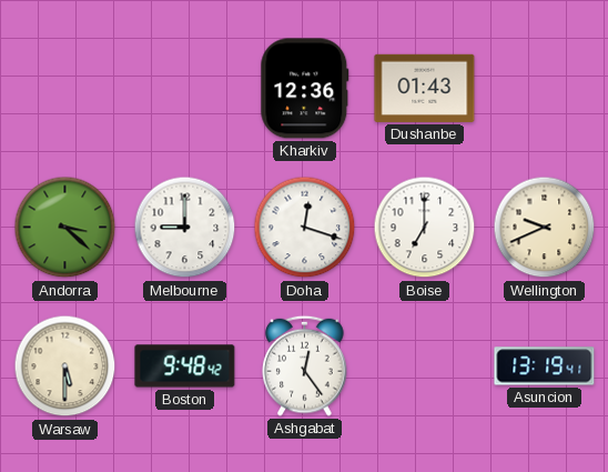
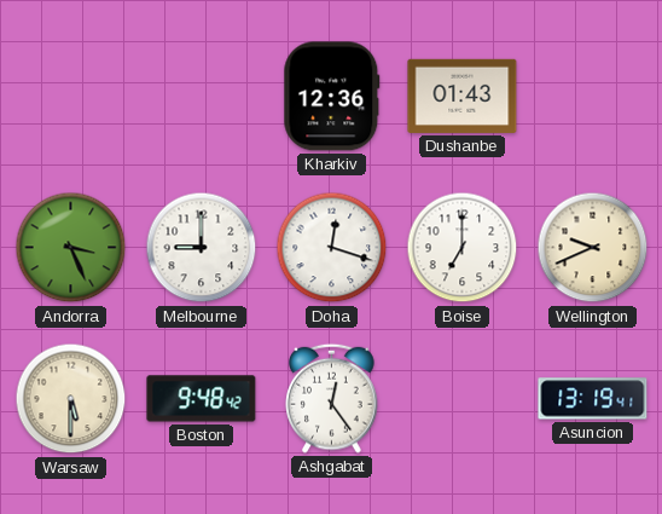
Andorra: 3:22 -> 3:26
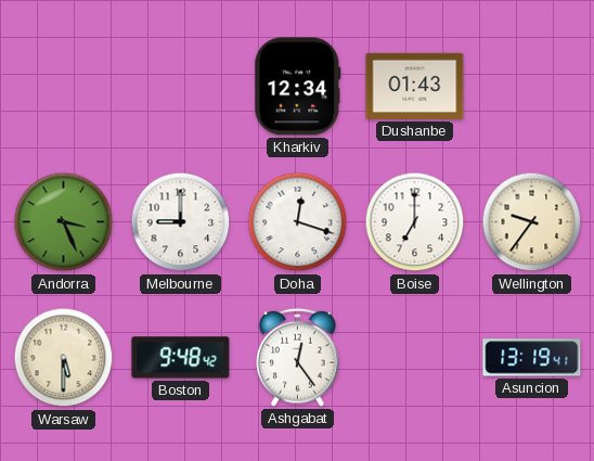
Kharkiv: 12:36 -> 12:34
Wellington: 9:41 -> 9:36
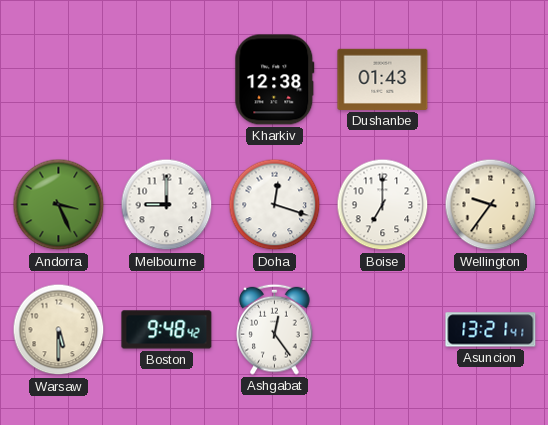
Kharkiv: 12:34 -> 12:38
Asuncion: 13:19 -> 13:21
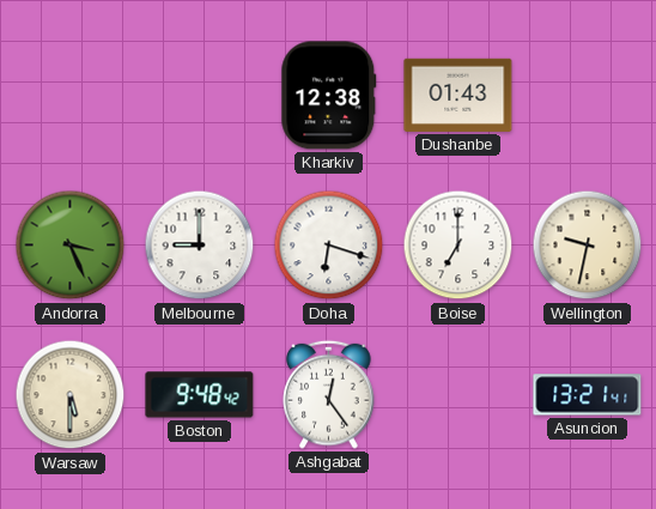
Doha: 12:18 -> 6:18
Wellington: 9:36 -> 9:32
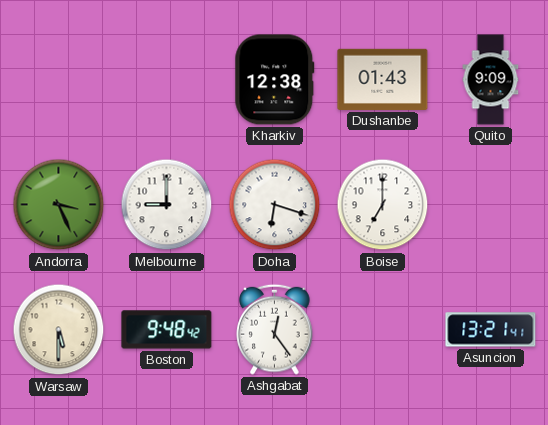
Quito: none -> 9:09
Wellington: 9:32 -> none
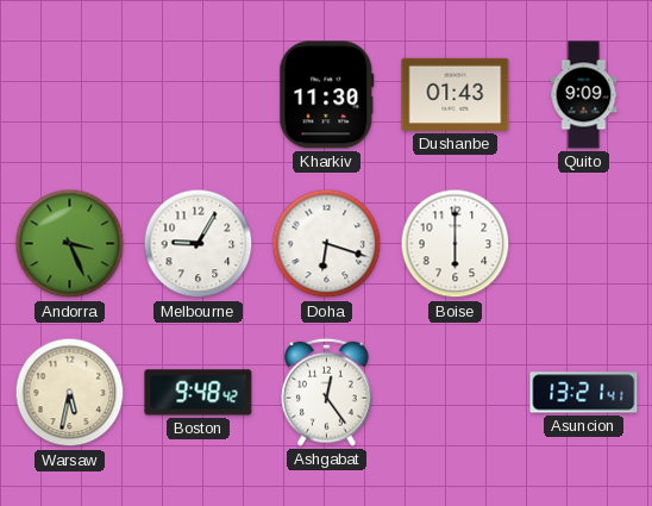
Kharkiv: 12:38 -> 11:30
Melbourne: 9:00 -> 9:05
Boise: 7:00 -> 6:00
Warsaw: 5:30 -> 5:32
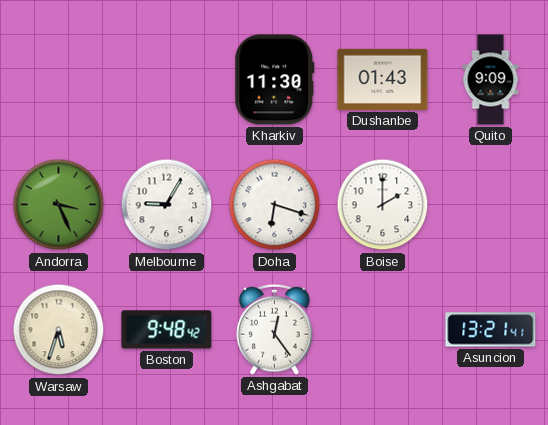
Boise: 6:00 -> 2:00
Warsaw: 5:32 -> 5:33
